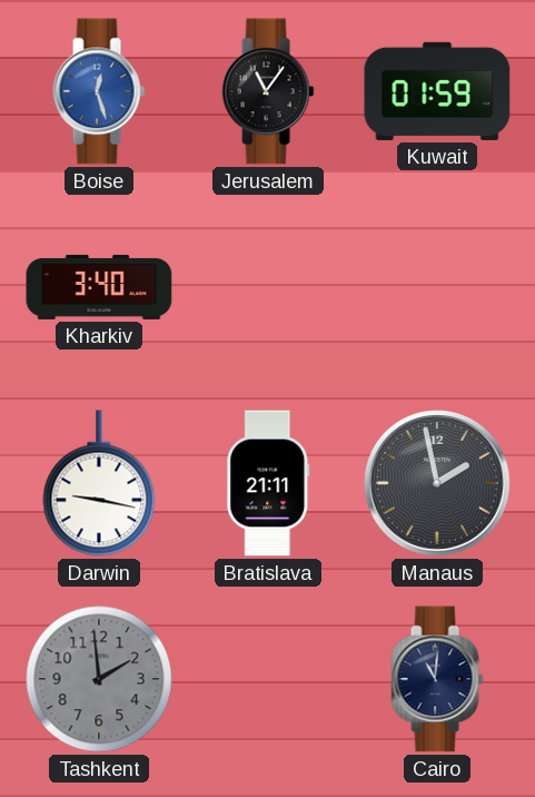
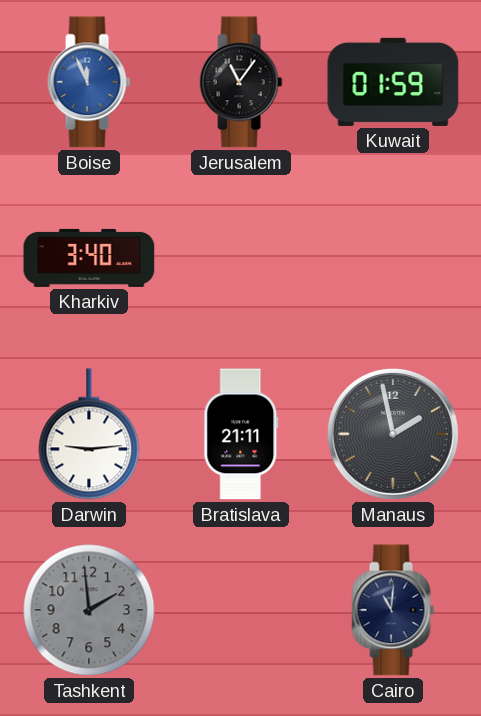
Boise: 12:27 -> 11:56
Darwin: 9:17 -> 9:14
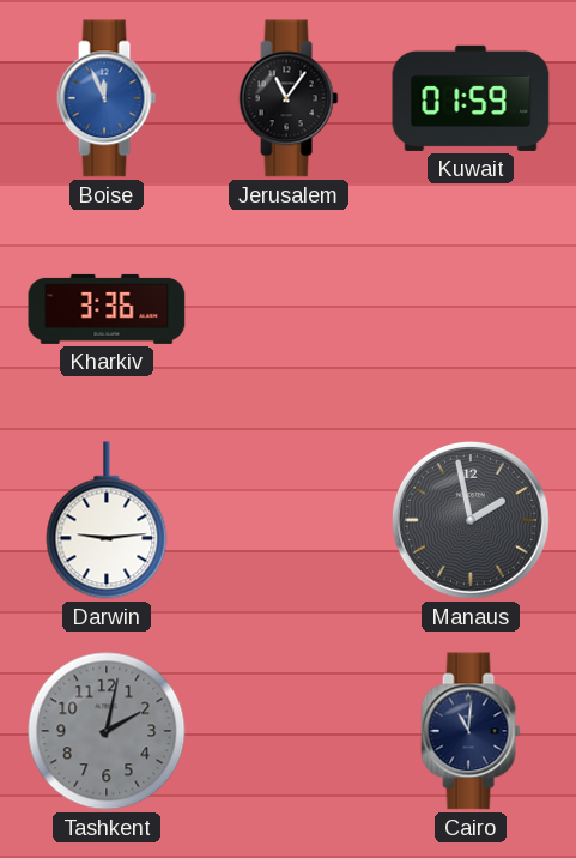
Kharkiv: 3:40 -> 3:36
Bratislava: 21:11 -> none
Tashkent: 1:59 -> 2:02
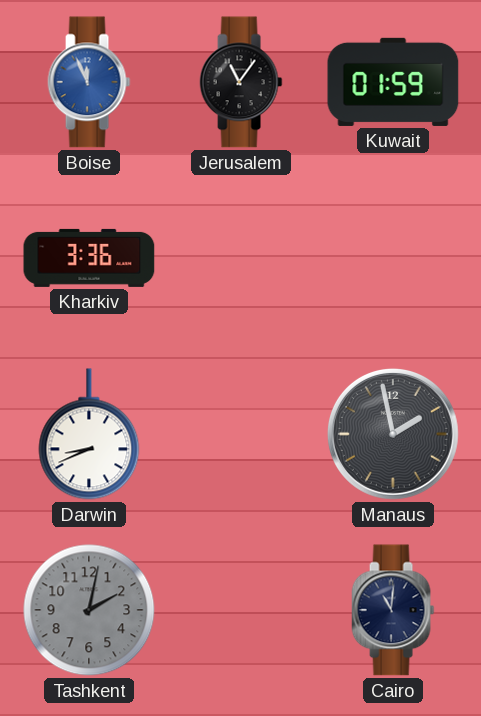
Darwin: 9:14 -> 8:41
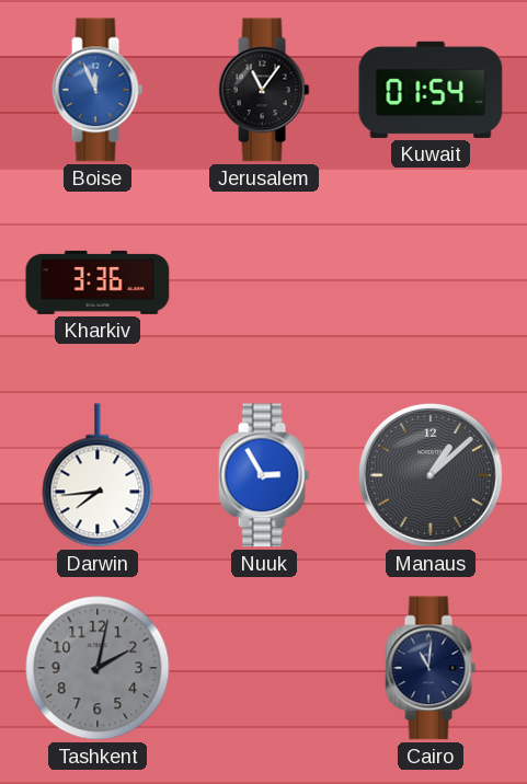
Kuwait: 01:59 -> 01:54
Darwin: 8:41 -> 7:44
Nuuk: none -> 2:55
Manaus: 1:58 -> 1:08
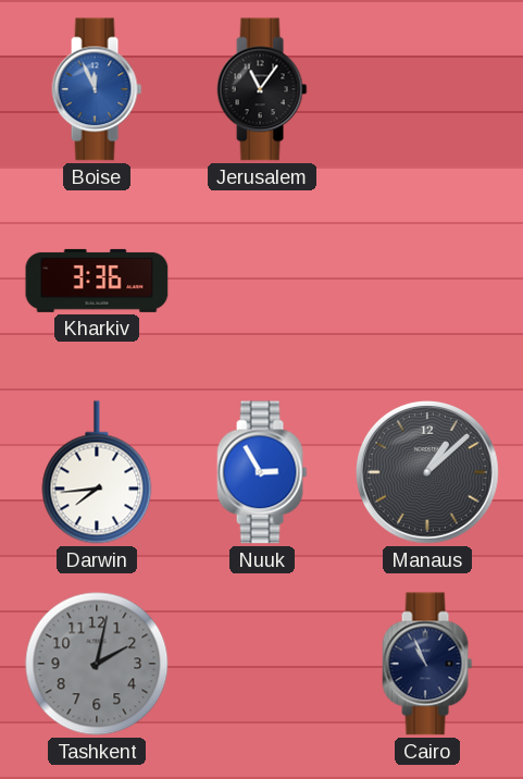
Kuwait: 01:54 -> none
Cairo: 11:01 -> 10:56
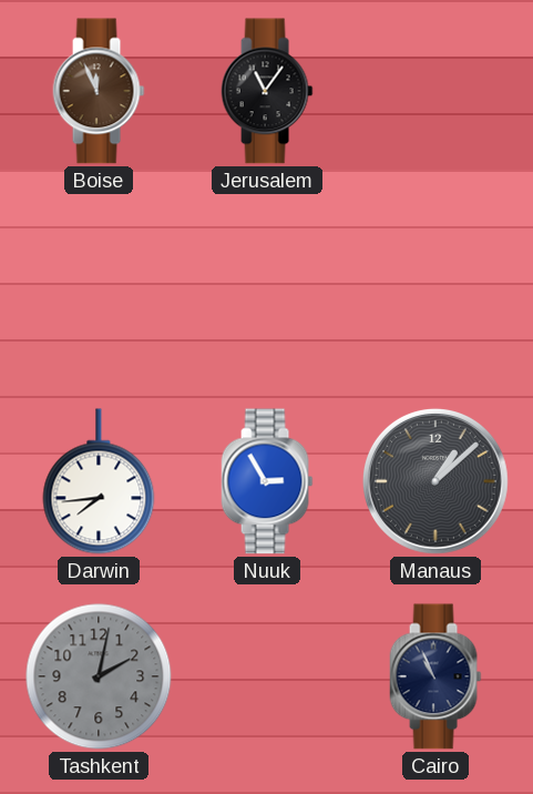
Boise dial: blue -> brown
Kharkiv: 3:36 -> none
